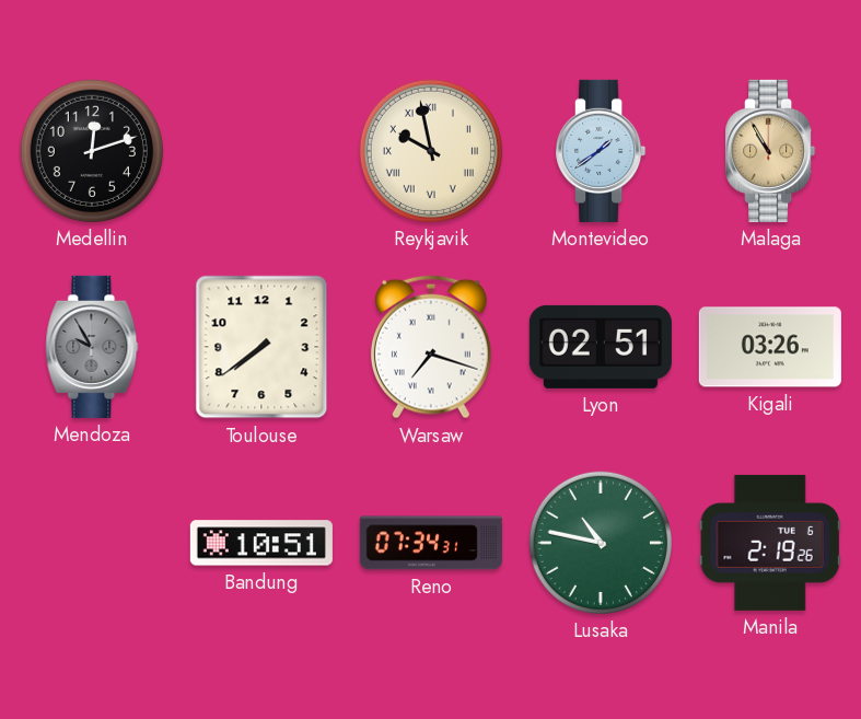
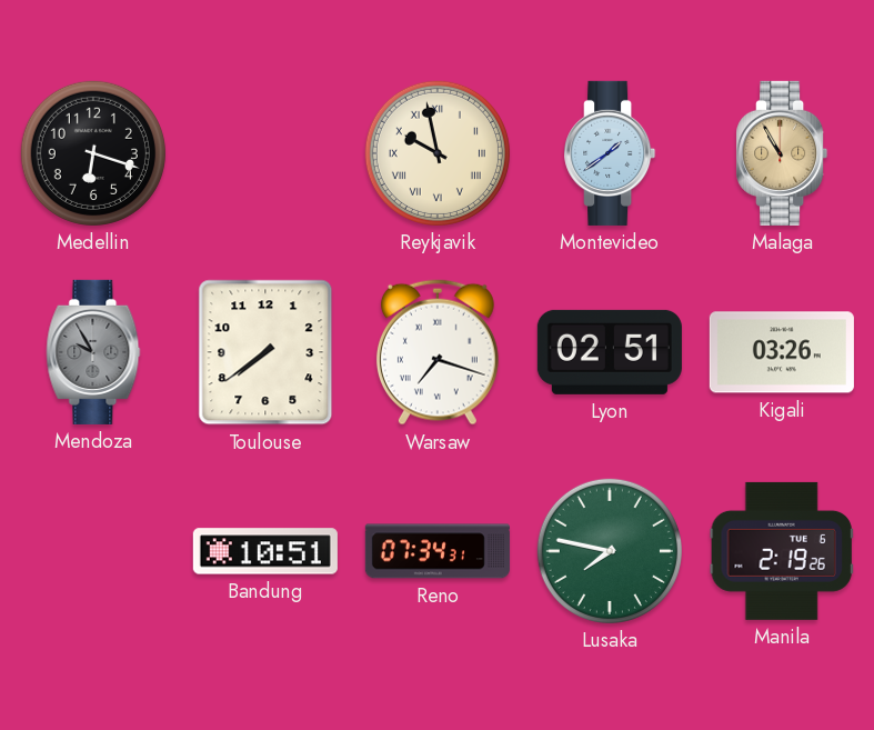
Medellin: 12:12 -> 6:18
Lusaka: 10:47 -> 7:47
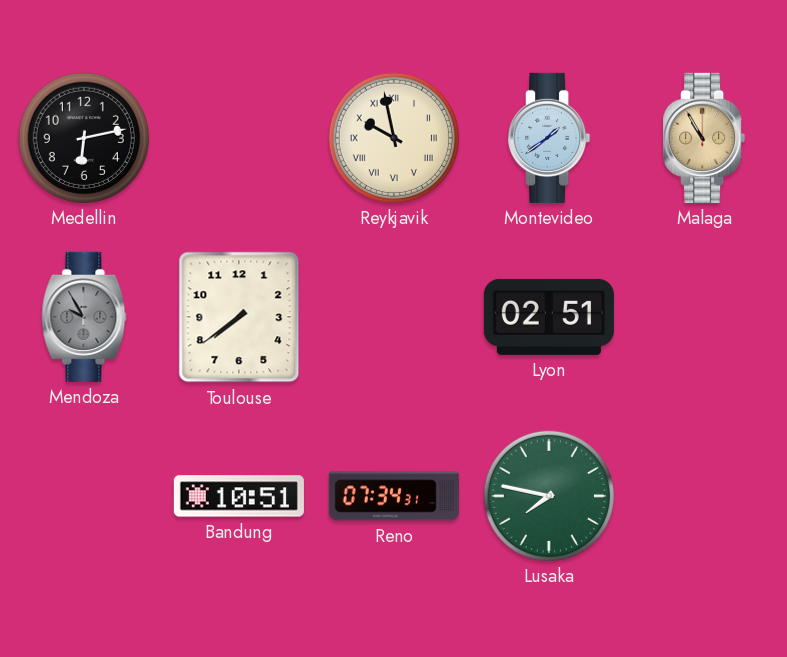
Medellin: 6:18 -> 6:13
Warsaw: 7:18 -> none
Kigali: 03:26 -> none
Manila: 2:19 -> none
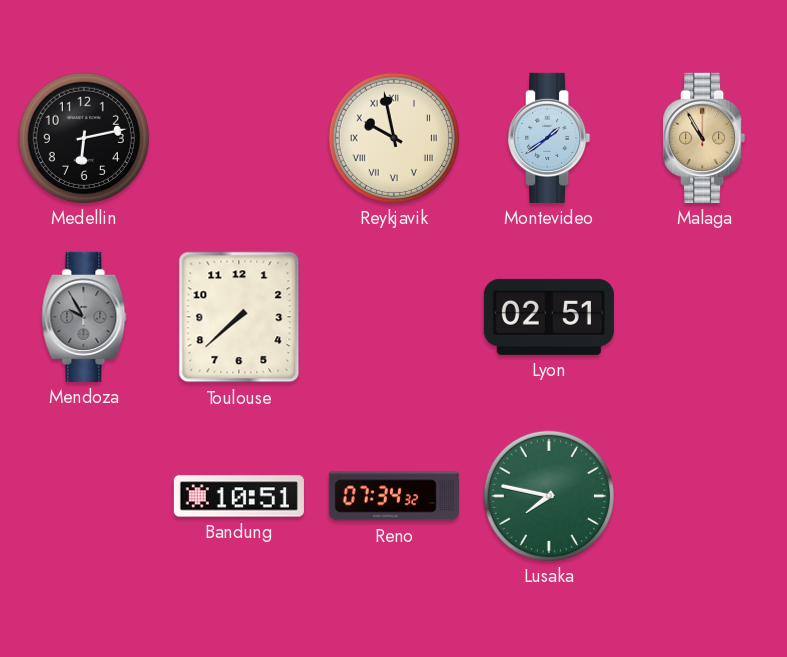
Toulouse: 7:39 -> 7:38
Reno: 07:34:31 -> 07:34:32
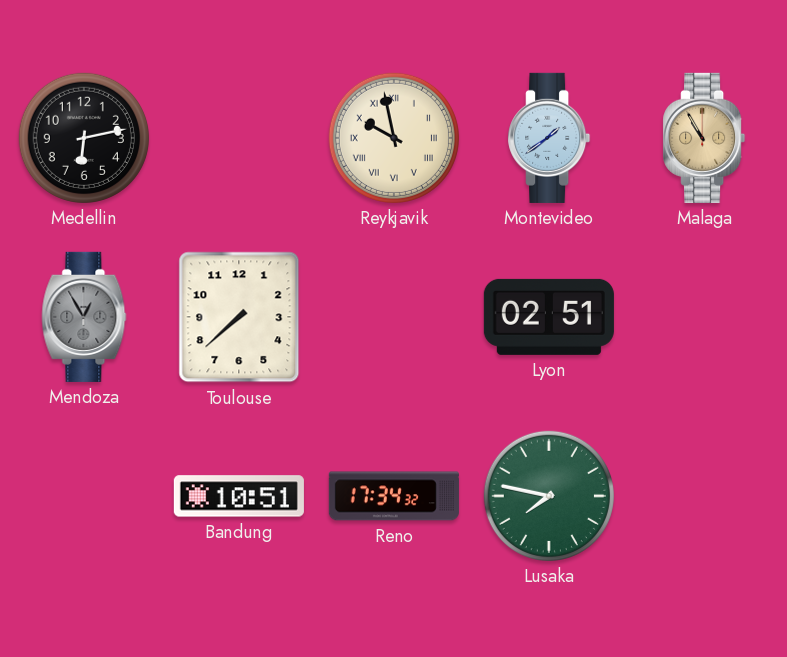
Mendoza: 9:55 -> 12:55
Reno: 07:34 -> 17:34
